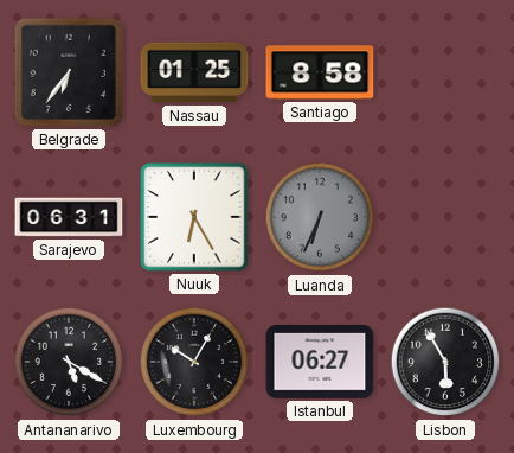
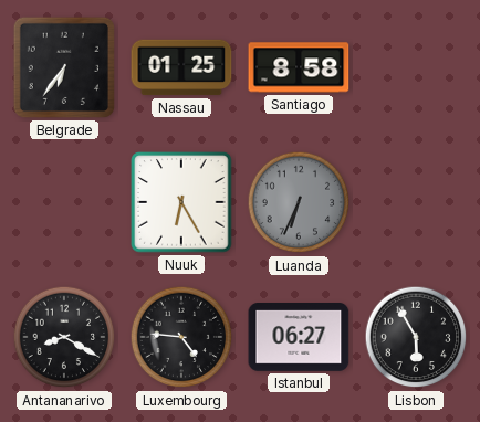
Sarajevo: 06:31 -> none
Antananarivo: 5:20 -> 8:20
Luxembourg: 10:05 -> 4:46
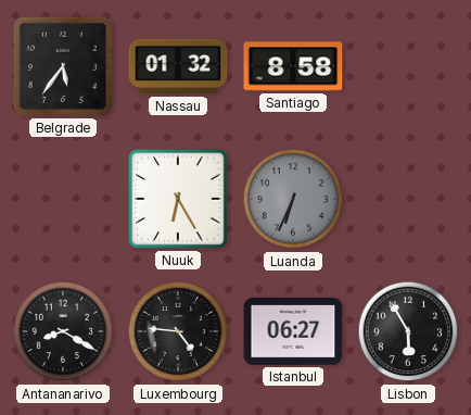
Belgrade: 6:36 -> 5:36
Nassau: 01:25 -> 01:32
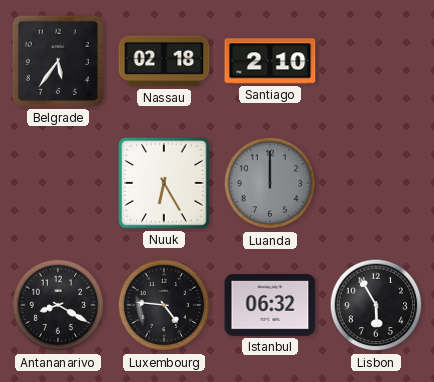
Nassau: 01:32 -> 02:18
Santiago: 8:58 -> 2:10
Luanda: 6:34 -> 12:00
Istanbul: 06:27 -> 06:32
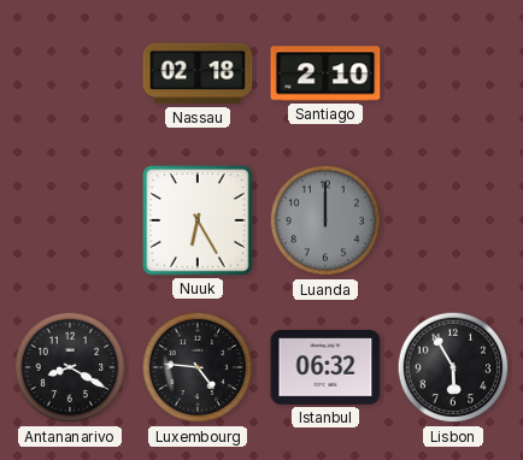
Belgrade: 5:36 -> none
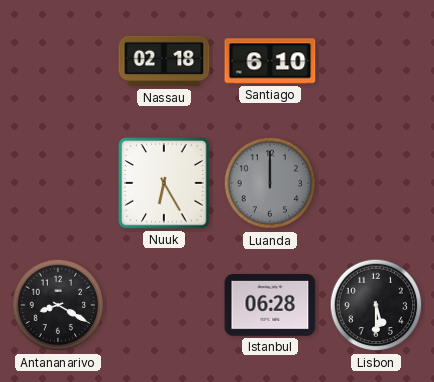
Santiago: 2:10 -> 6:10
Luxembourg: 4:46 -> none
Istanbul: 06:32 -> 06:28
Lisbon: 5:55 -> 5:30
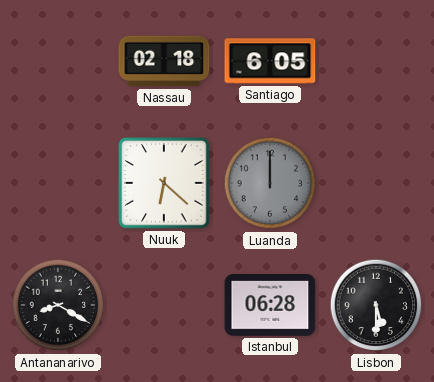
Santiago: 6:10 -> 6:05
Nuuk: 6:25 -> 6:22
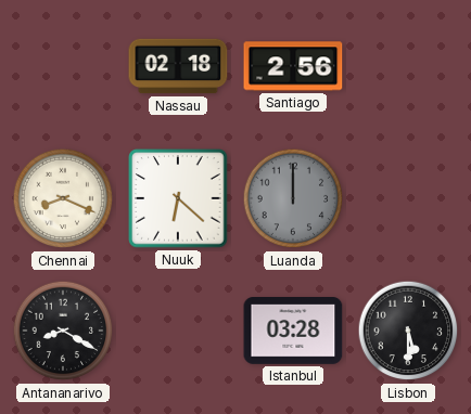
Santiago: 6:05 -> 2:56
Chennai: none -> 8:19
Istanbul: 06:28 -> 03:28
